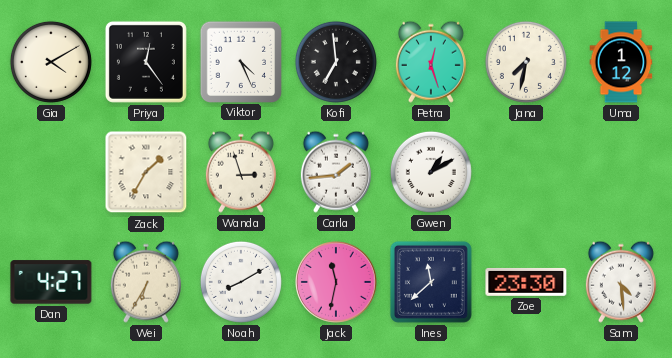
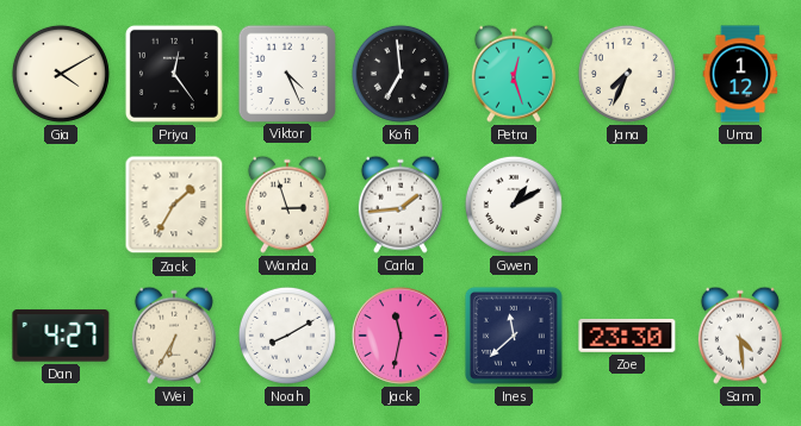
Jana: 7:32 -> 7:34
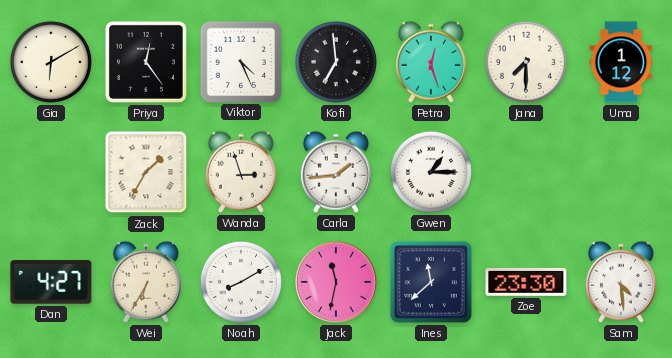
Gia: 4:10 -> 6:10
Jana: 7:34 -> 7:30
Gwen: 1:10 -> 1:15
